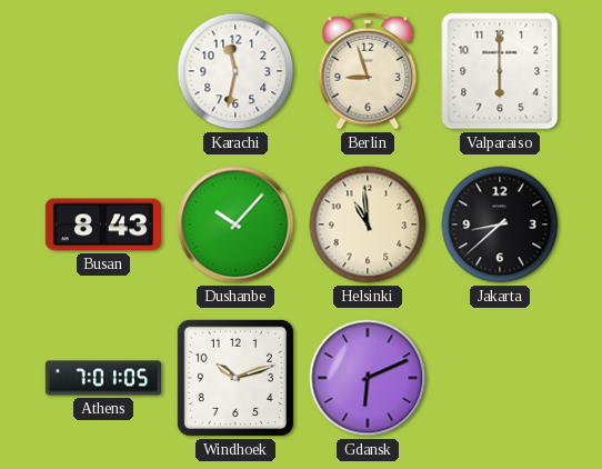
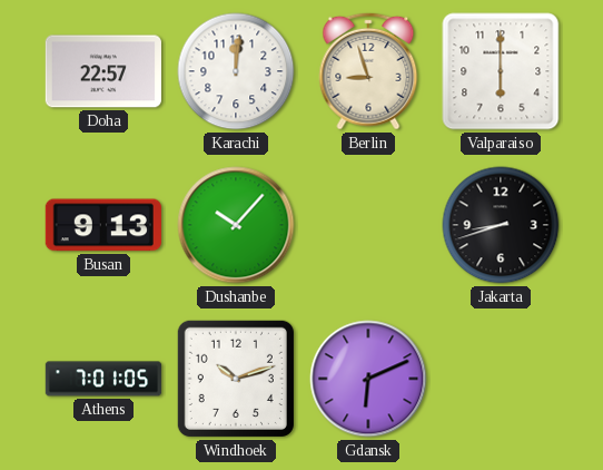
Doha: none -> 22:57
Karachi: 11:32 -> 12:01
Busan: 8:43 -> 9:13
Helsinki: 10:59 -> none
Jakarta: 8:38 -> 8:42
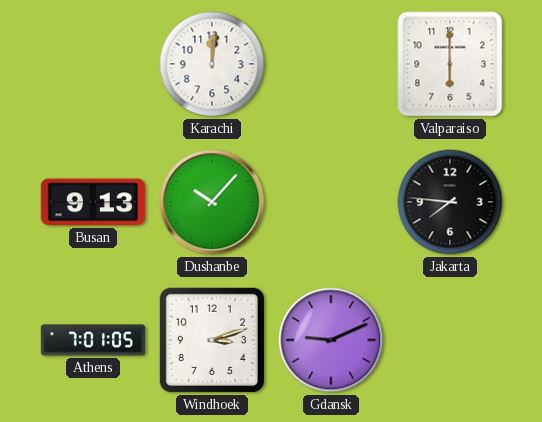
Doha: 22:57 -> none
Berlin: 8:57 -> none
Jakarta: 8:42 -> 7:46
Windhoek: 10:12 -> 3:12
Gdansk: 6:11 -> 9:11
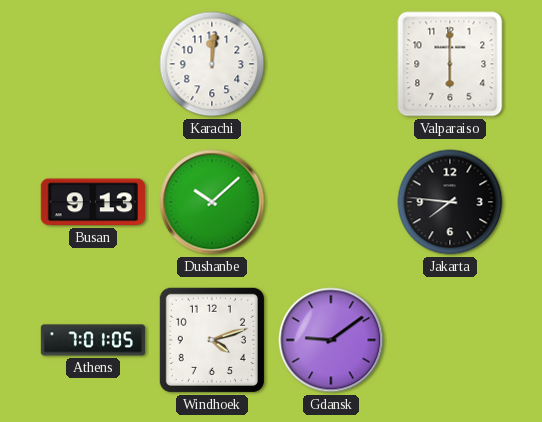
Dushanbe: 10:07 -> 10:08
Windhoek: 3:12 -> 4:12
Gdansk: 9:11 -> 9:09
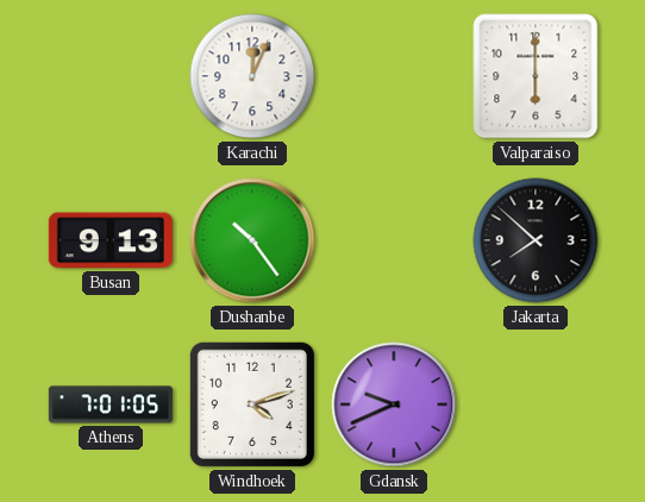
Karachi: 12:01 -> 12:04
Dushanbe: 10:08 -> 10:24
Jakarta: 7:46 -> 7:52
Gdansk: 9:09 -> 9:41
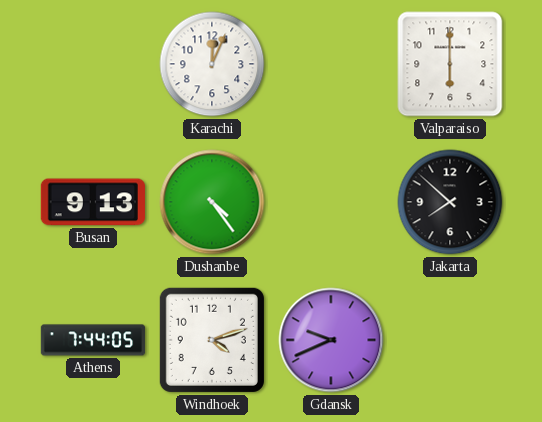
Dushanbe: 10:24 -> 4:24
Athens: 7:01 -> 7:44
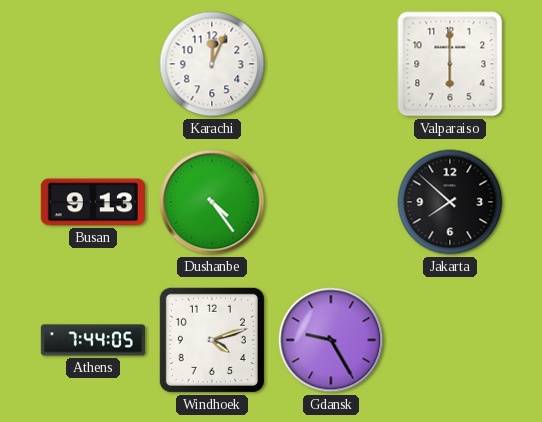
Gdansk: 9:41 -> 9:25
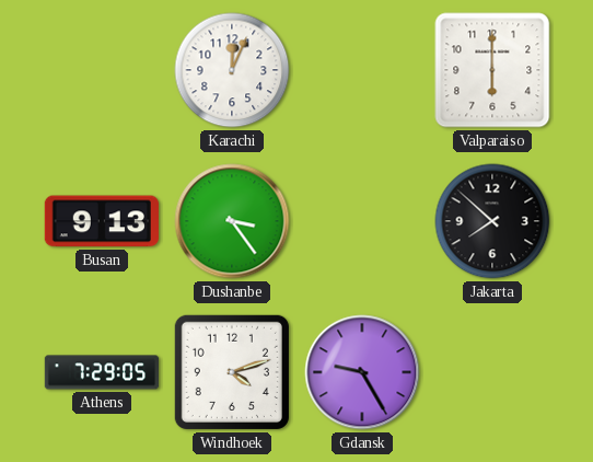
Dushanbe: 4:24 -> 3:24
Athens: 7:44 -> 7:29
